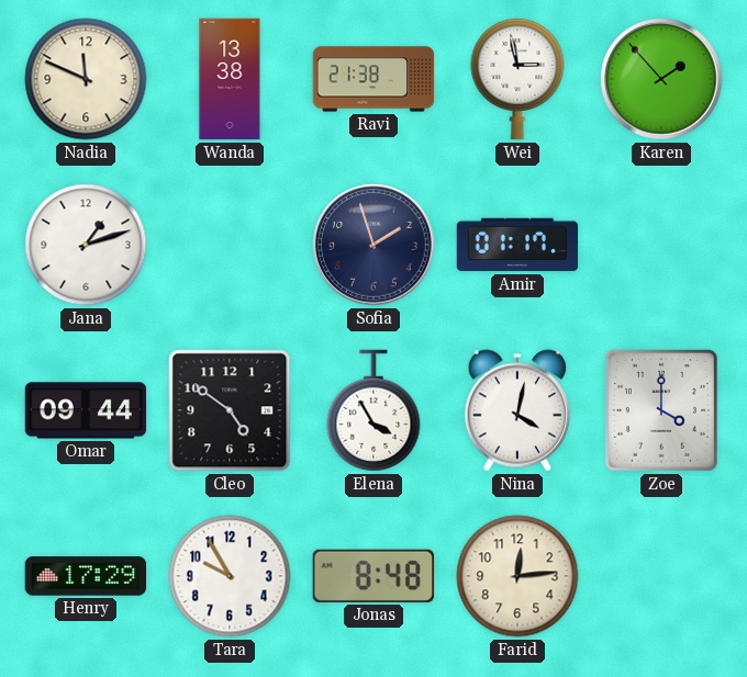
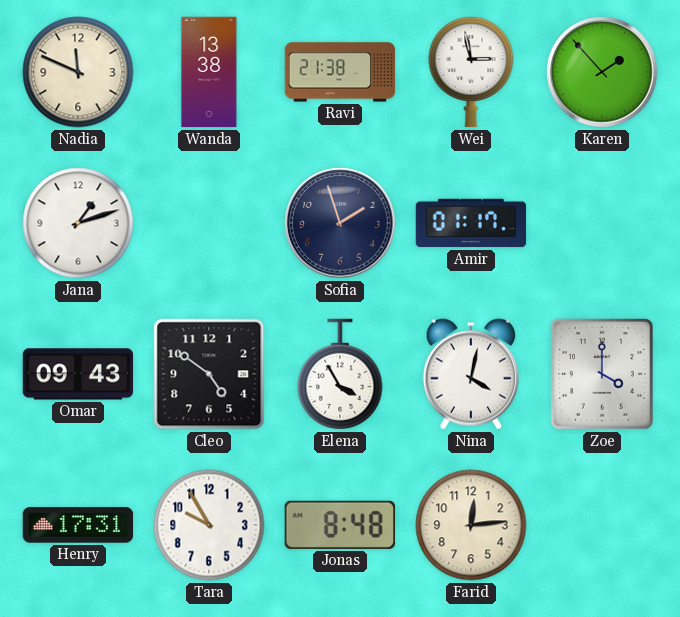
Omar: 09:44 -> 09:43
Henry: 17:29 -> 17:31
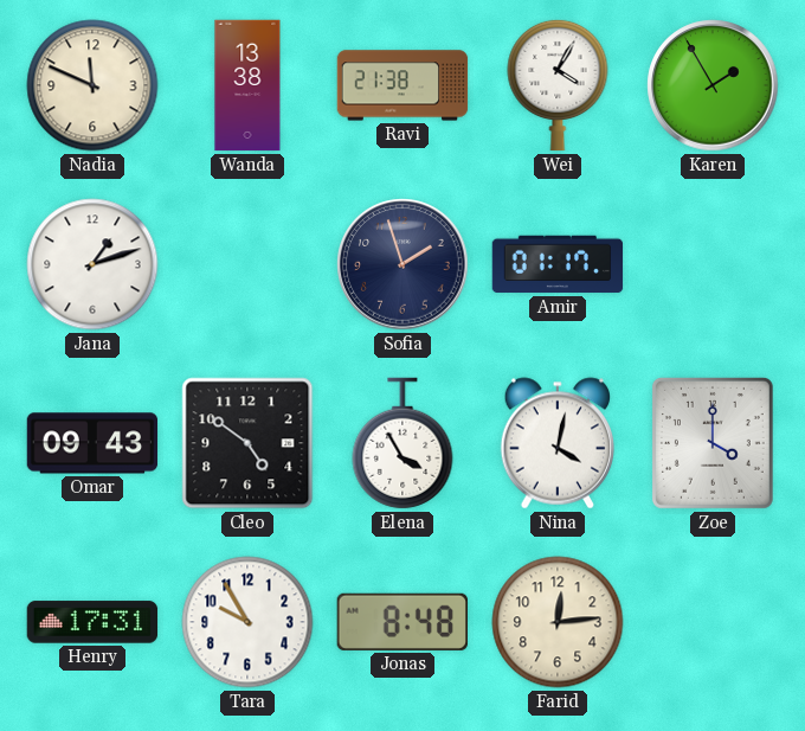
Wei: 2:58 -> 4:05
Karen: 1:53 -> 1:55
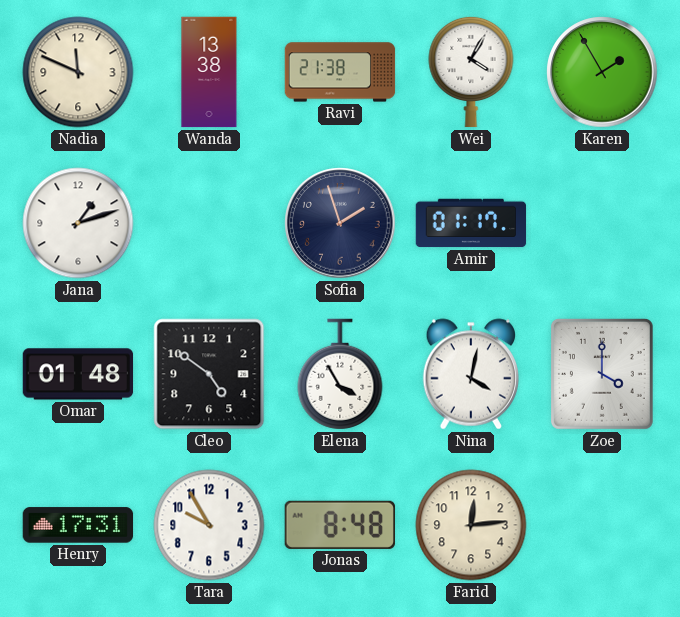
Omar: 09:43 -> 01:48
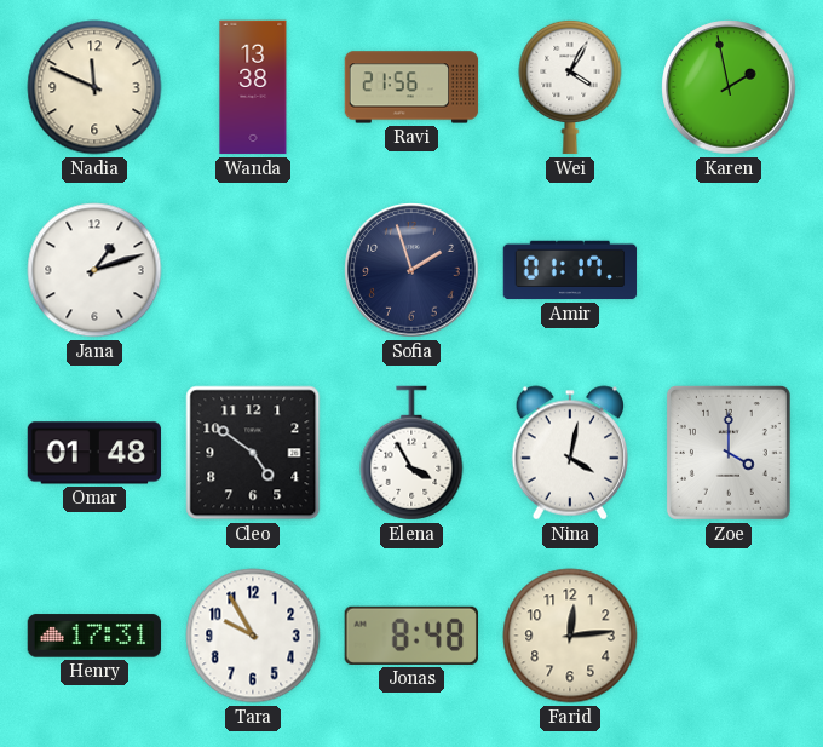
Ravi: 21:38 -> 21:56
Karen: 1:55 -> 1:58
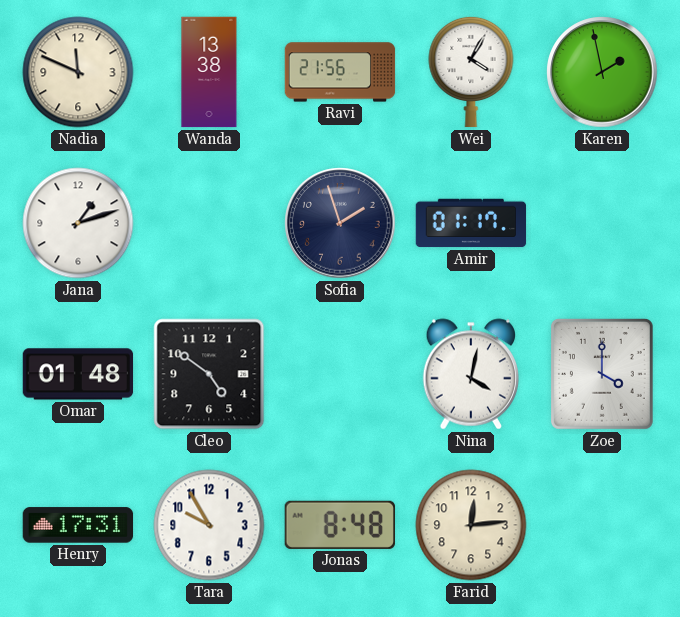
Elena: 3:55 -> none
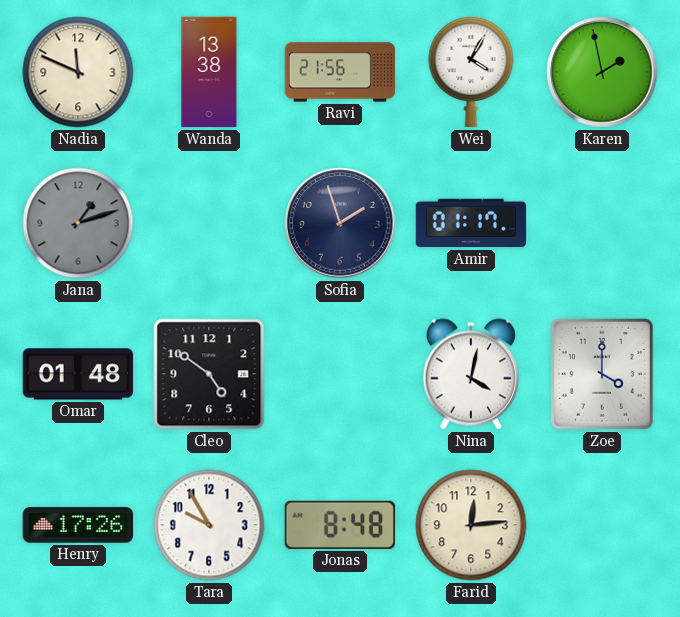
Jana dial: white -> grey
Henry: 17:31 -> 17:26
